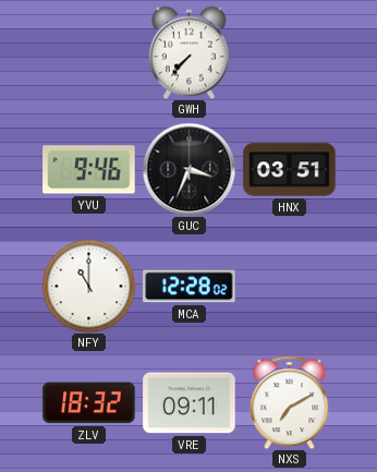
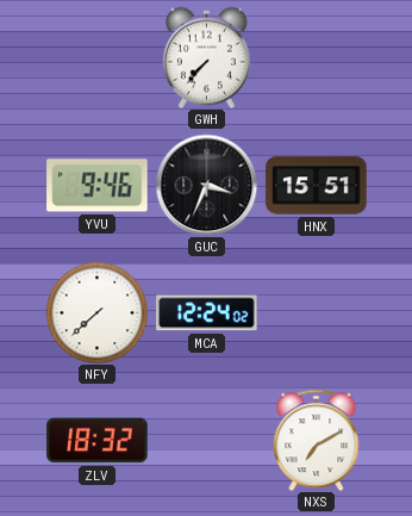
HNX: 03:51 -> 15:51
NFY: 11:00 -> 7:38
MCA: 12:28 -> 12:24
VRE: 09:11 -> none
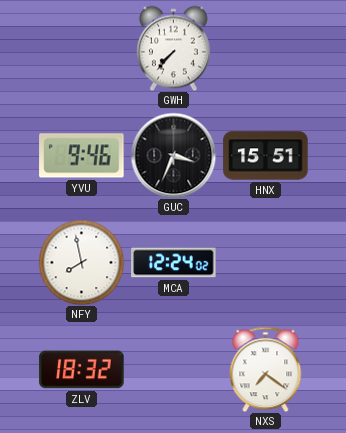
NFY: 7:38 -> 7:58
NXS: 7:10 -> 7:21
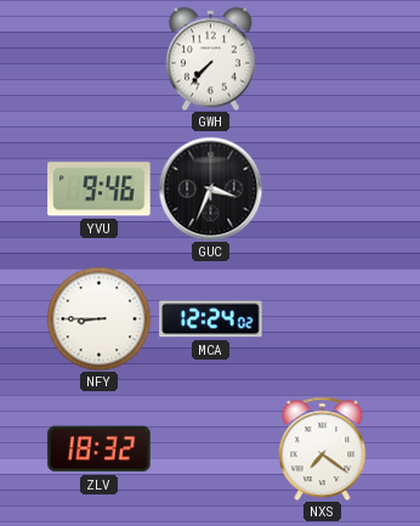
HNX: 15:51 -> none
NFY: 7:58 -> 8:45
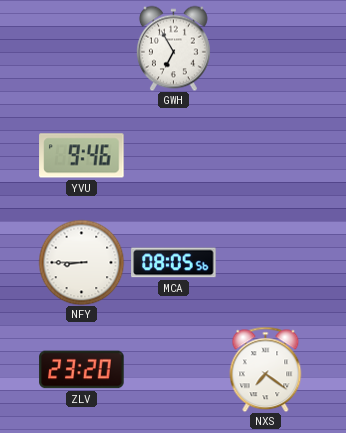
GWH: 7:37 -> 6:55
GUC: 3:34 -> none
MCA: 12:24 -> 08:05
ZLV: 18:32 -> 23:20
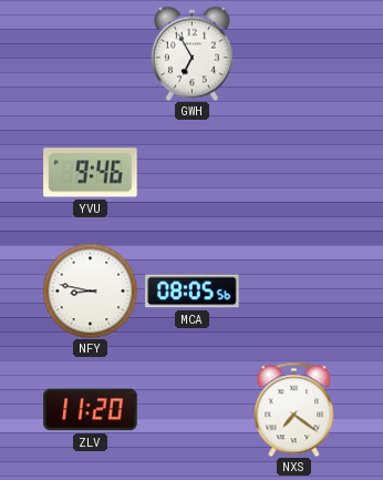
NFY: 8:45 -> 8:47
ZLV: 23:20 -> 11:20
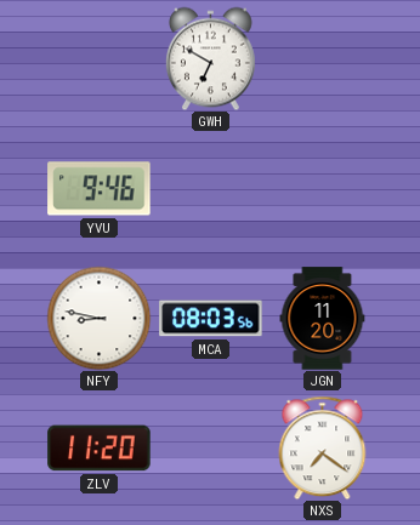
GWH: 6:55 -> 6:50
MCA: 08:05 -> 08:03
JGN: none -> 11:20
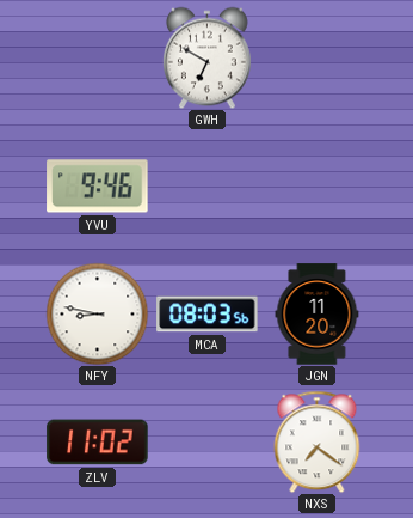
ZLV: 11:20 -> 11:02
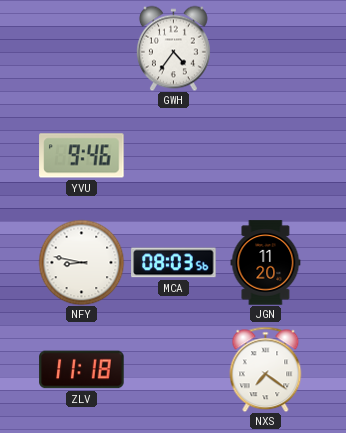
GWH: 6:50 -> 4:36
ZLV: 11:02 -> 11:18
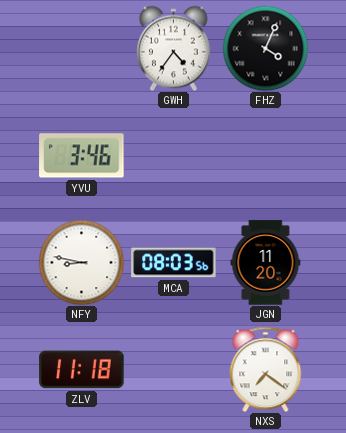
FHZ: none -> 4:04
YVU: 9:46 -> 3:46
